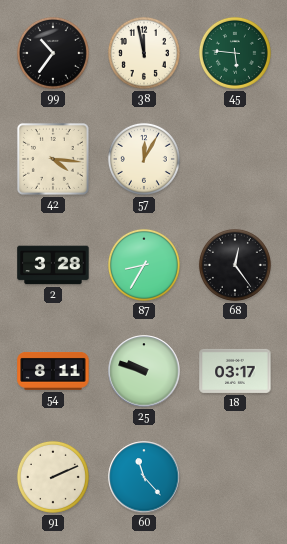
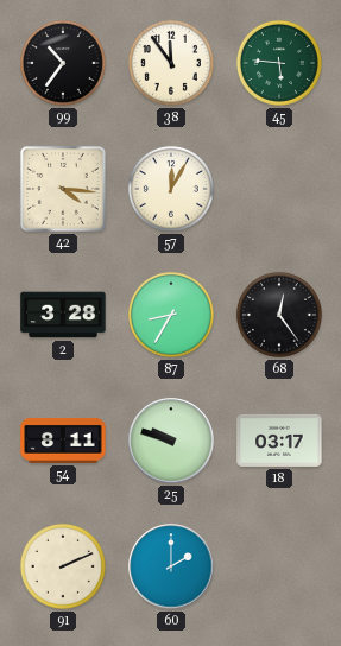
38: 11:58 -> 11:54
60: 11:23 -> 2:00
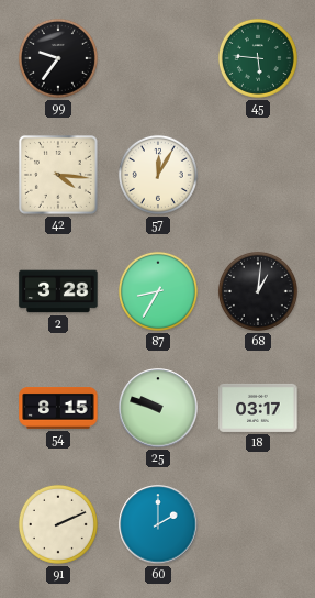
99: 10:36 -> 9:36
38: 11:54 -> none
68: 12:24 -> 1:01
54: 8:11 -> 8:15
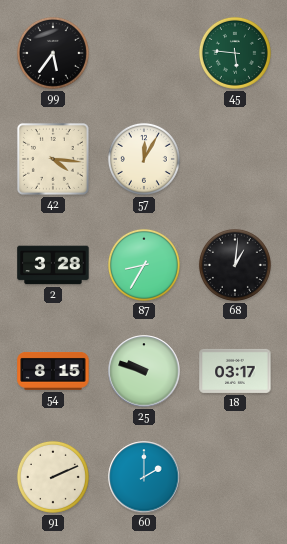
99: 9:36 -> 5:36
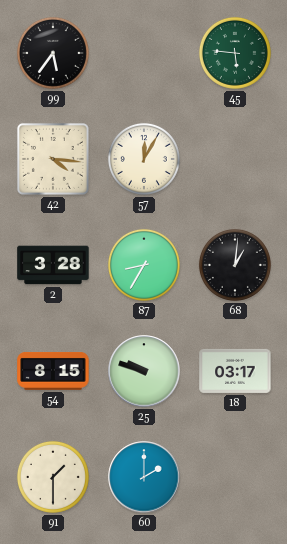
91: 2:11 -> 1:30
